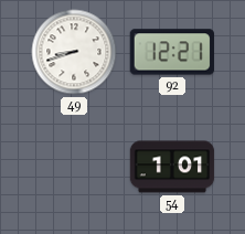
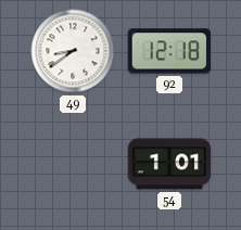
49: 8:42 -> 8:39
92: 12:21 -> 12:18
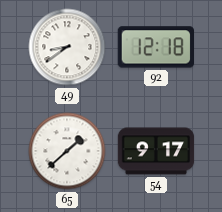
65: none -> 1:38
54: 1:01 -> 9:17
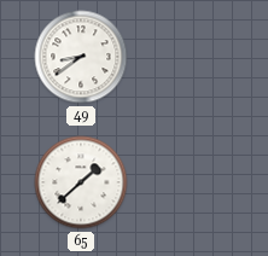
92: 12:18 -> none
54: 9:17 -> none
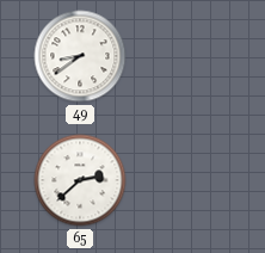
65: 1:38 -> 2:38
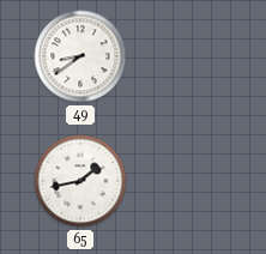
65: 2:38 -> 1:43
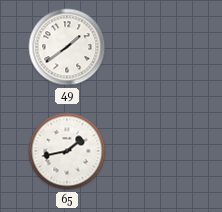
49: 8:39 -> 1:39
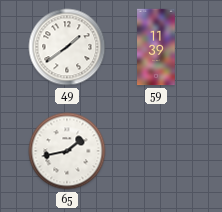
59: none -> 11:39
